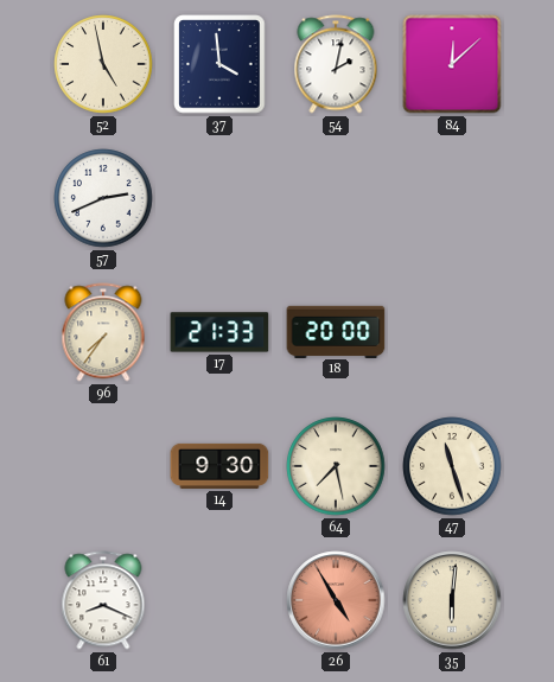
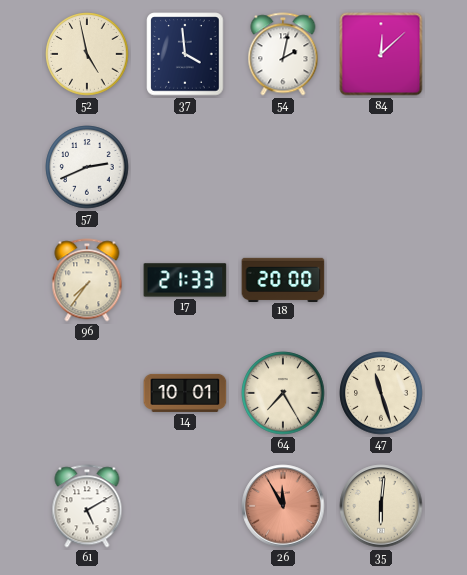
14: 9:30 -> 10:01
64: 7:28 -> 7:25
61: 8:19 -> 5:10
26: 4:55 -> 11:55
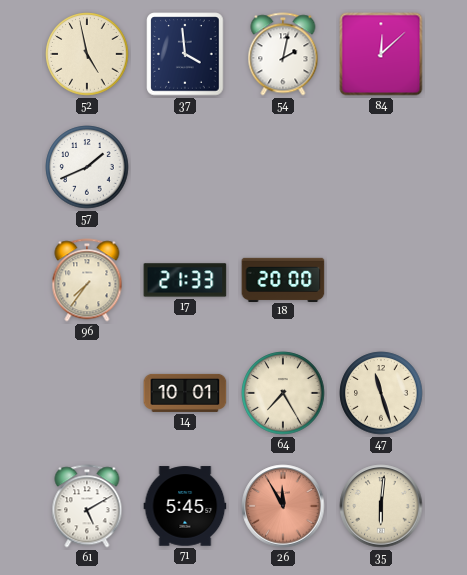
57: 2:41 -> 1:41
71: none -> 5:45
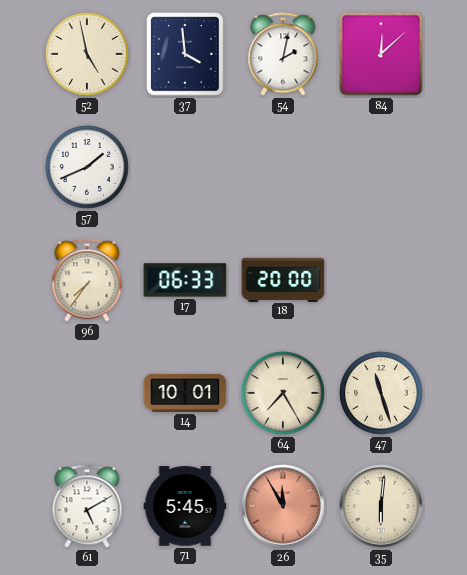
17: 21:33 -> 06:33
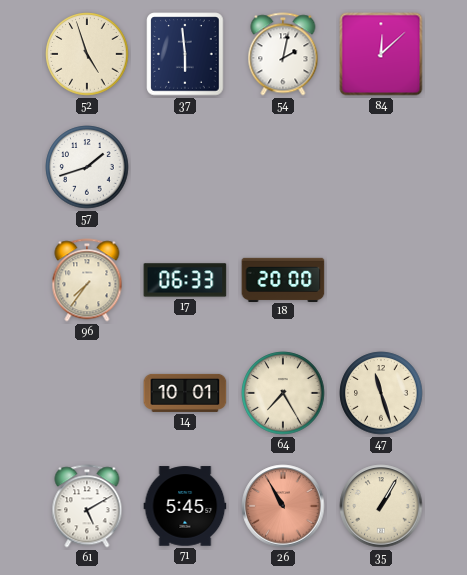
52: 4:58 -> 4:57
37: 3:59 -> 5:59
57: 1:41 -> 1:42
26: 11:55 -> 10:55
35: 6:01 -> 1:05
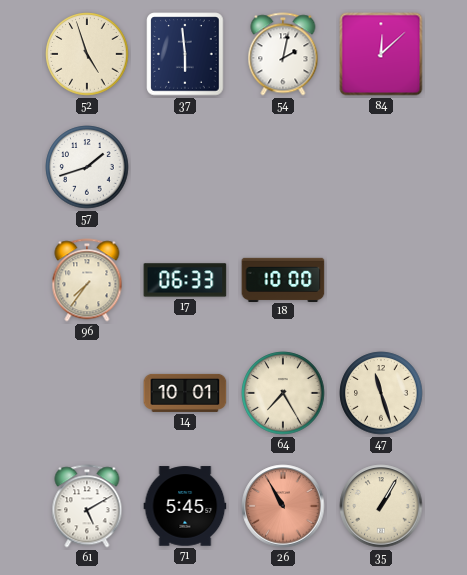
18: 20:00 -> 10:00
